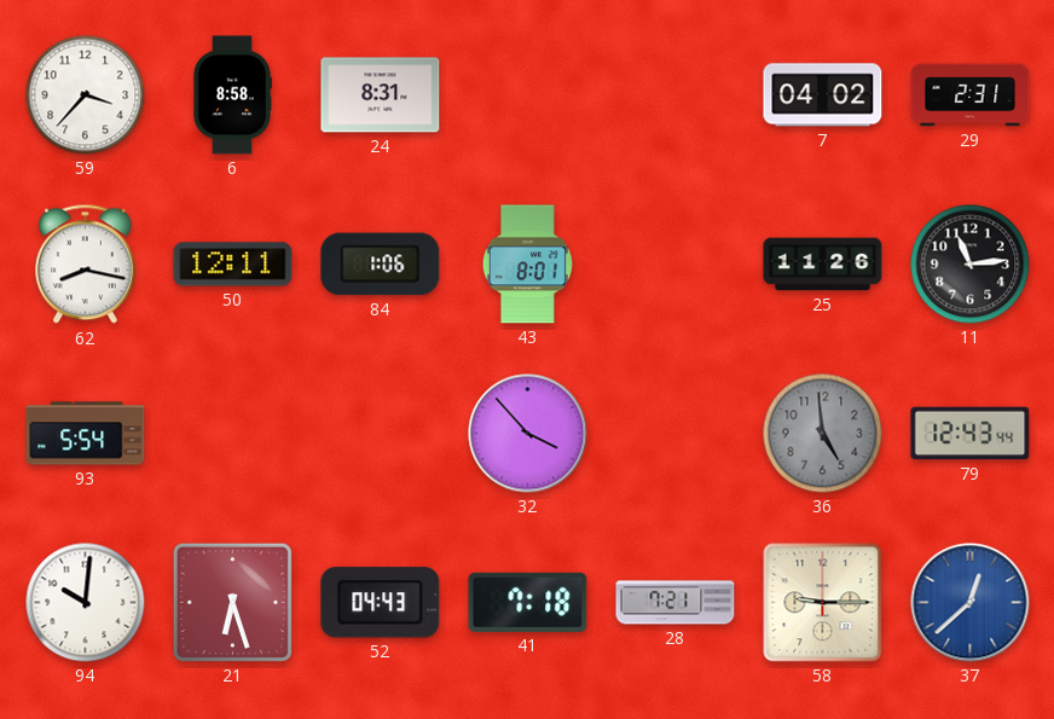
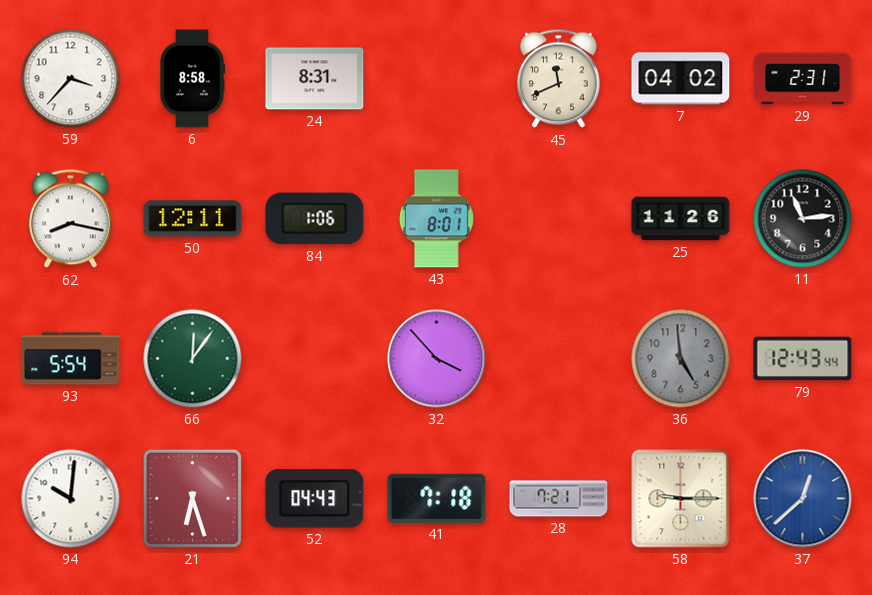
45: none -> 11:41
66: none -> 12:06
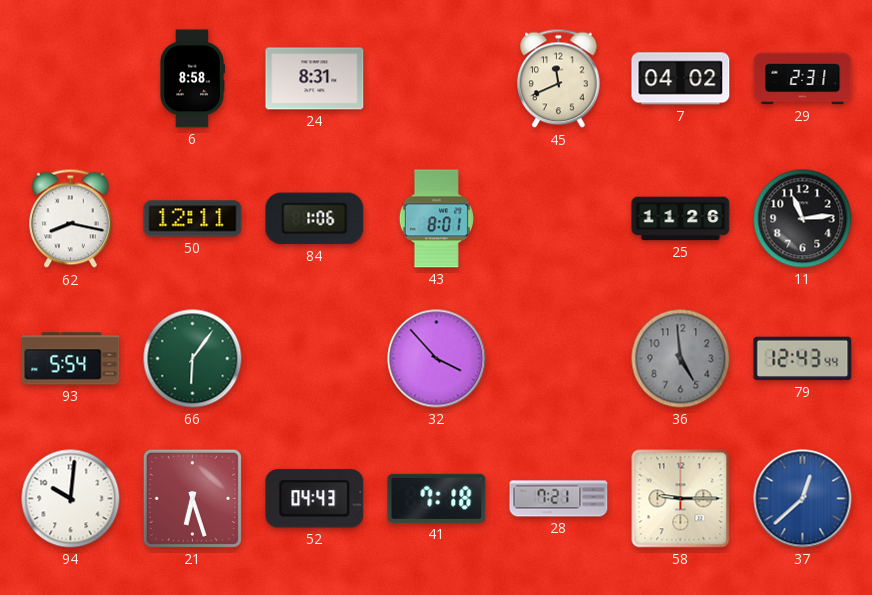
59: 3:37 -> none
66: 12:06 -> 6:06
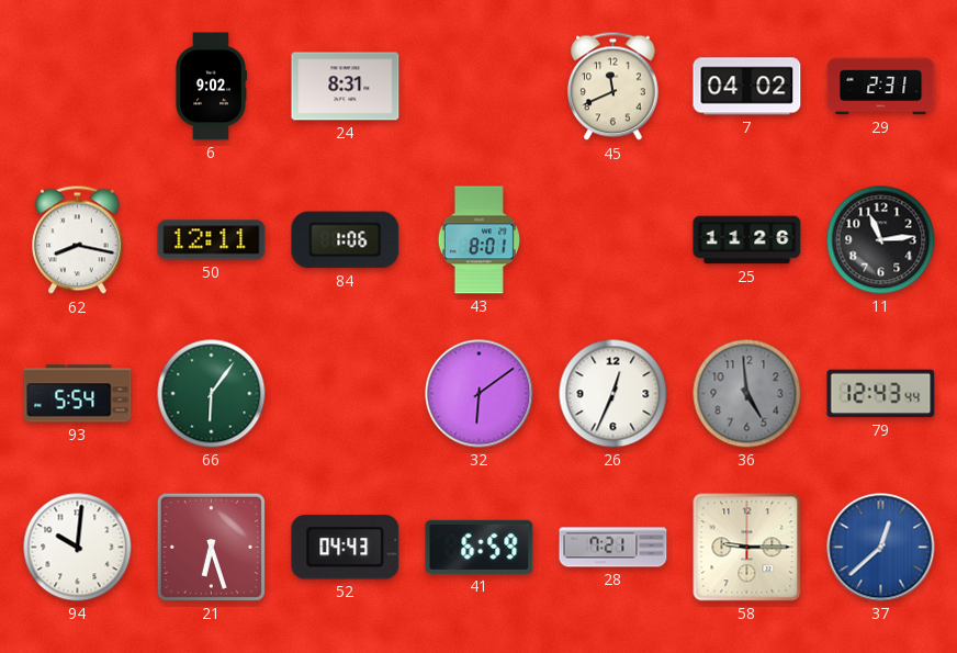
6: 8:58 -> 9:02
32: 3:53 -> 6:09
26: none -> 12:34
41: 7:18 -> 6:59
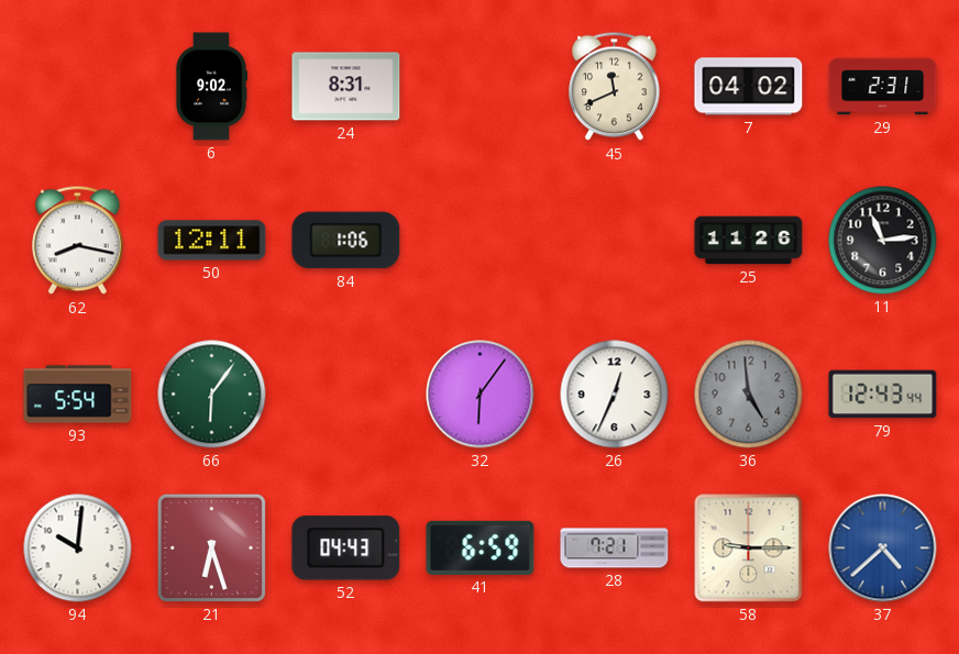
43: 8:01 -> none
32: 6:09 -> 6:06
37: 12:38 -> 4:38
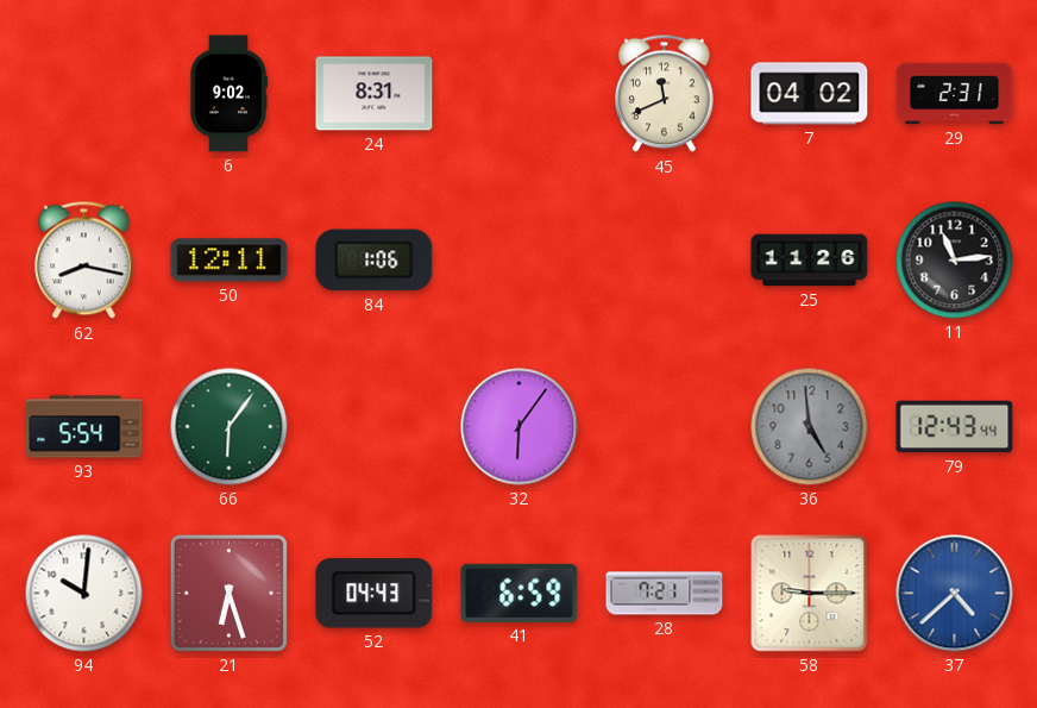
26: 12:34 -> none
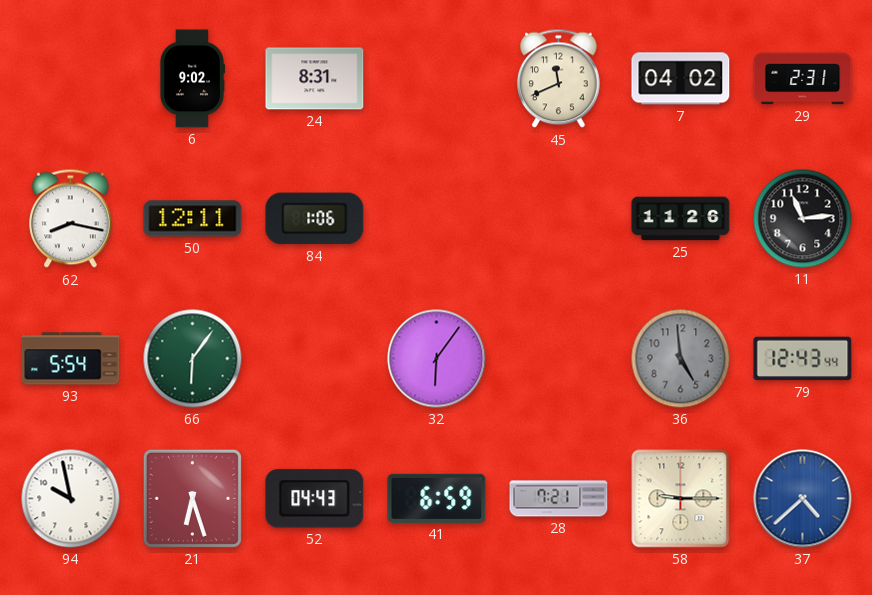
94: 10:01 -> 9:58
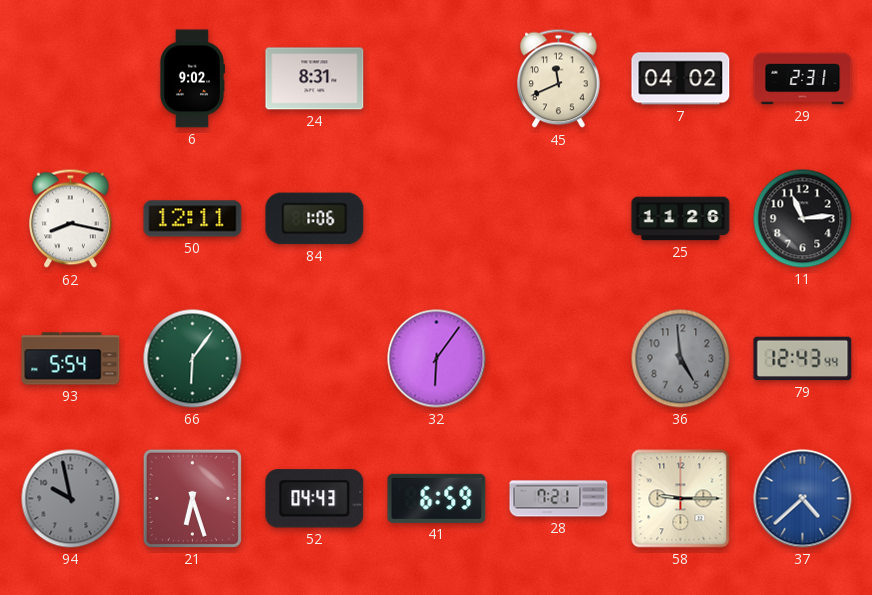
94 dial: white -> grey
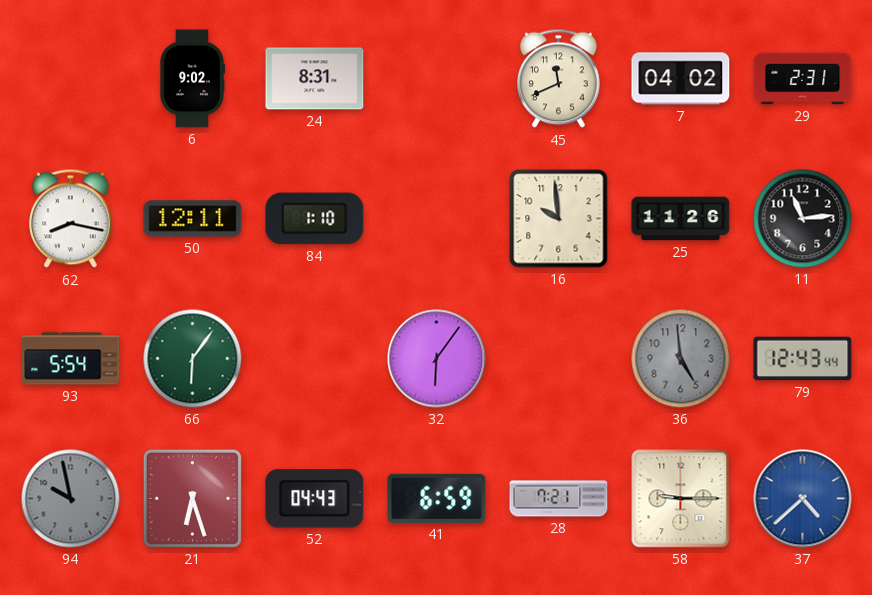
84: 1:06 -> 1:10
16: none -> 9:59
